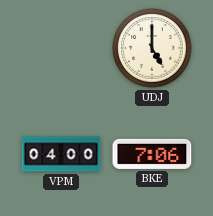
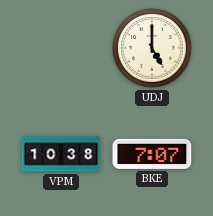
VPM: 04:00 -> 10:38
BKE: 7:06 -> 7:07
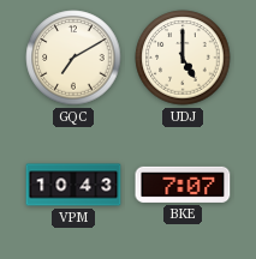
GQC: none -> 7:10
VPM: 10:38 -> 10:43
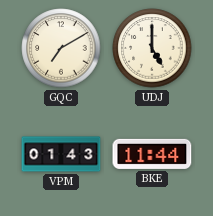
VPM: 10:43 -> 01:43
BKE: 7:07 -> 11:44
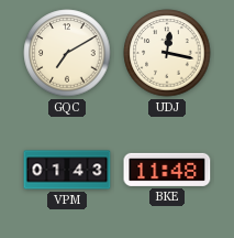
UDJ: 5:00 -> 12:17
BKE: 11:44 -> 11:48
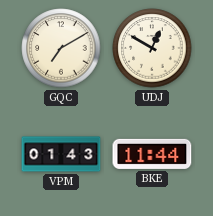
UDJ: 12:17 -> 12:50
BKE: 11:48 -> 11:44
